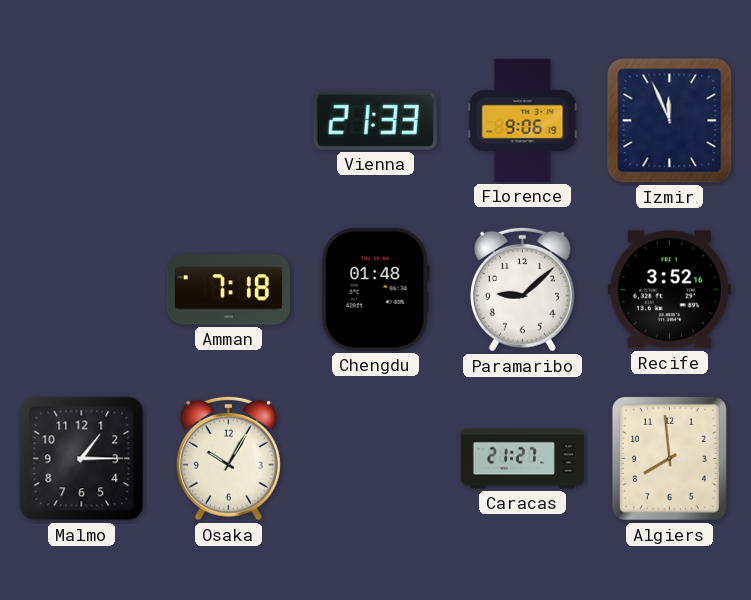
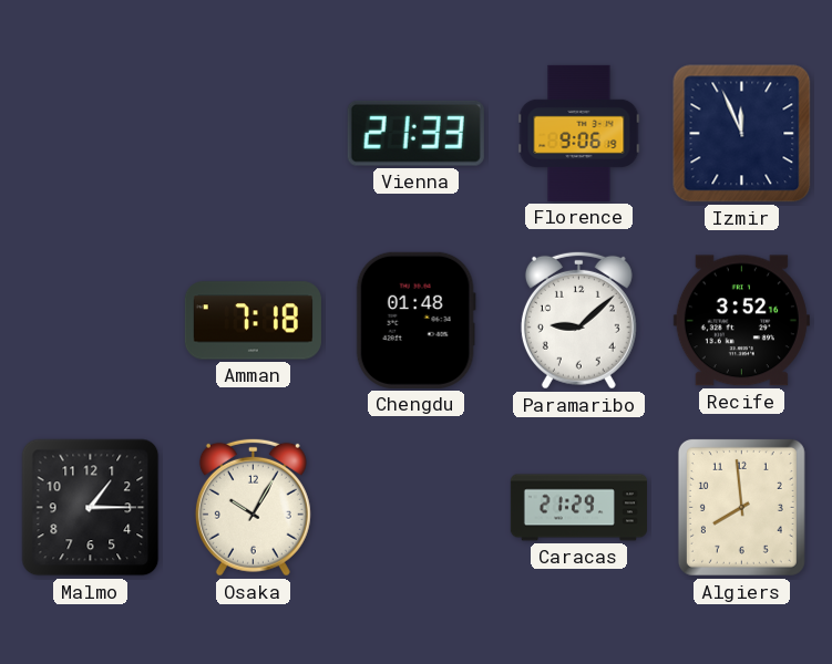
Caracas: 21:27 -> 21:29
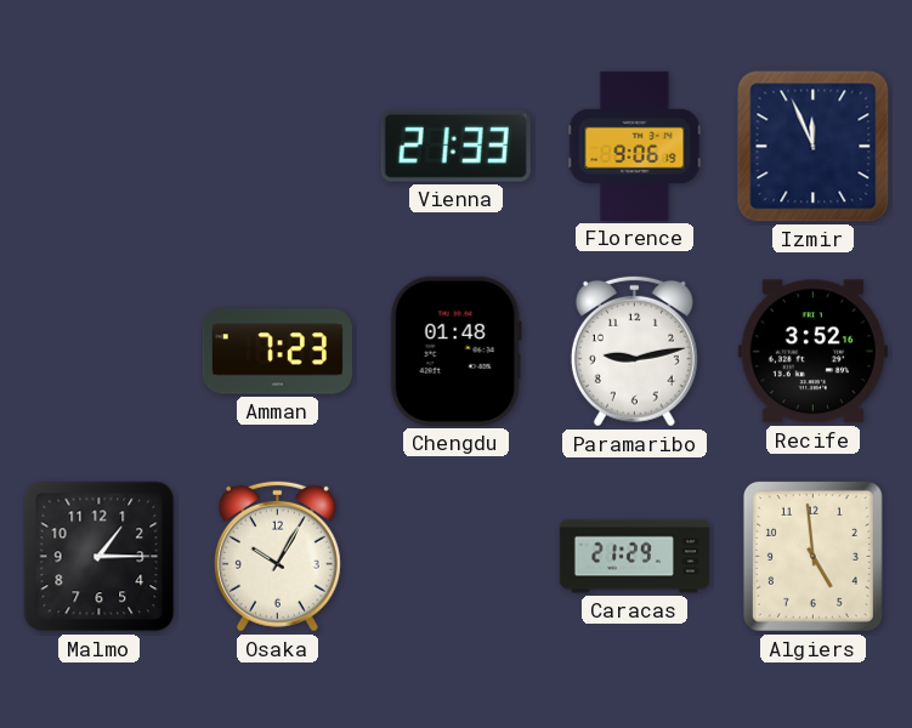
Amman: 7:18 -> 7:23
Paramaribo: 9:08 -> 9:13
Algiers: 7:59 -> 4:59
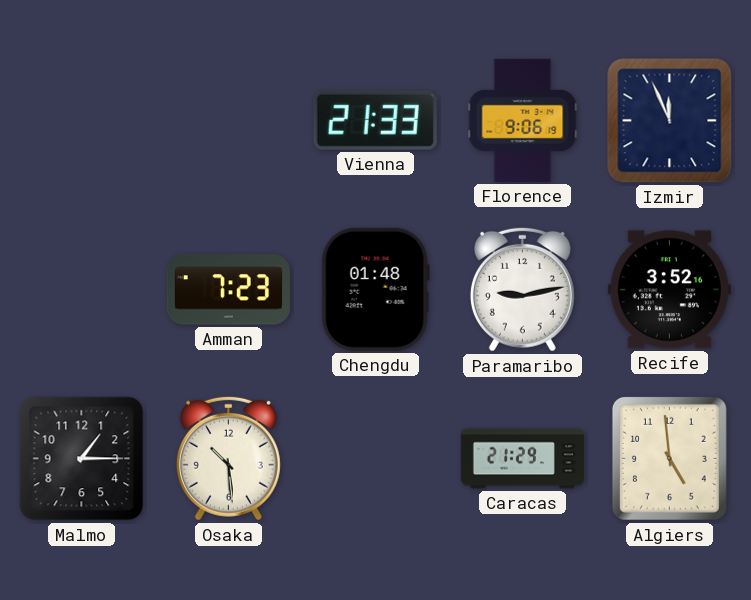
Osaka: 10:05 -> 10:29
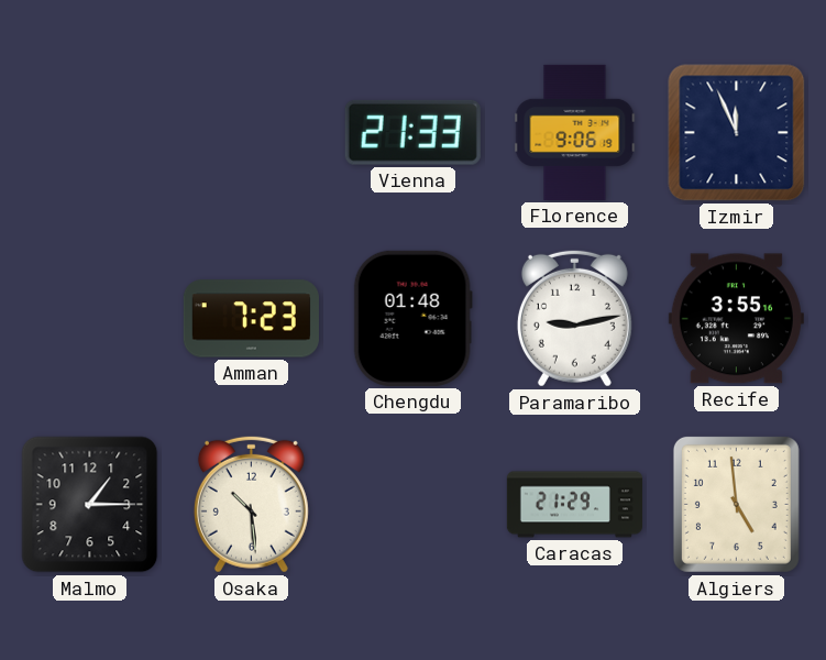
Recife: 3:52 -> 3:55
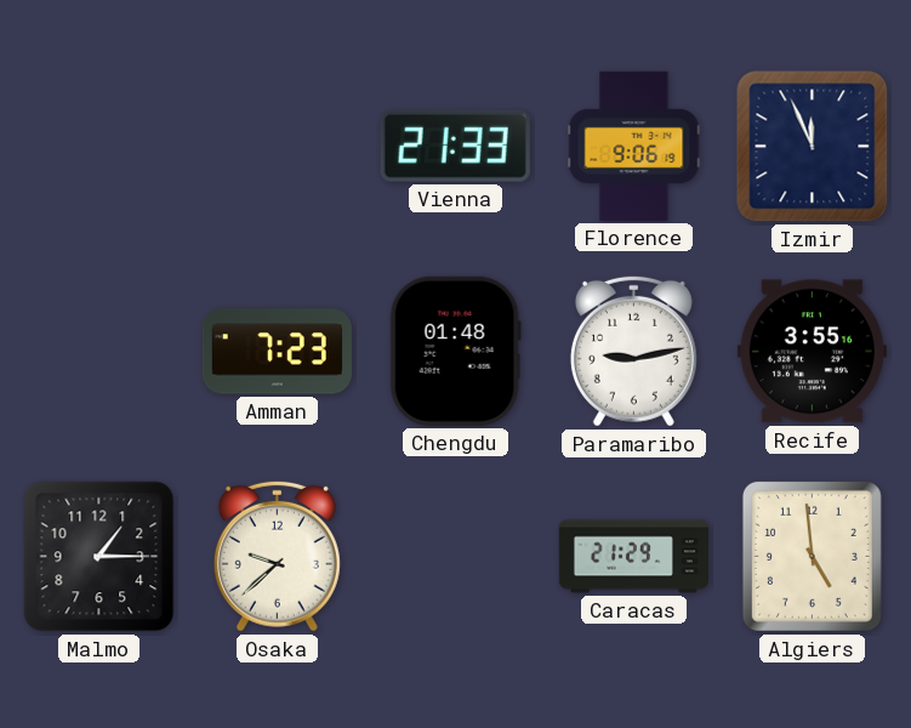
Osaka: 10:29 -> 9:38
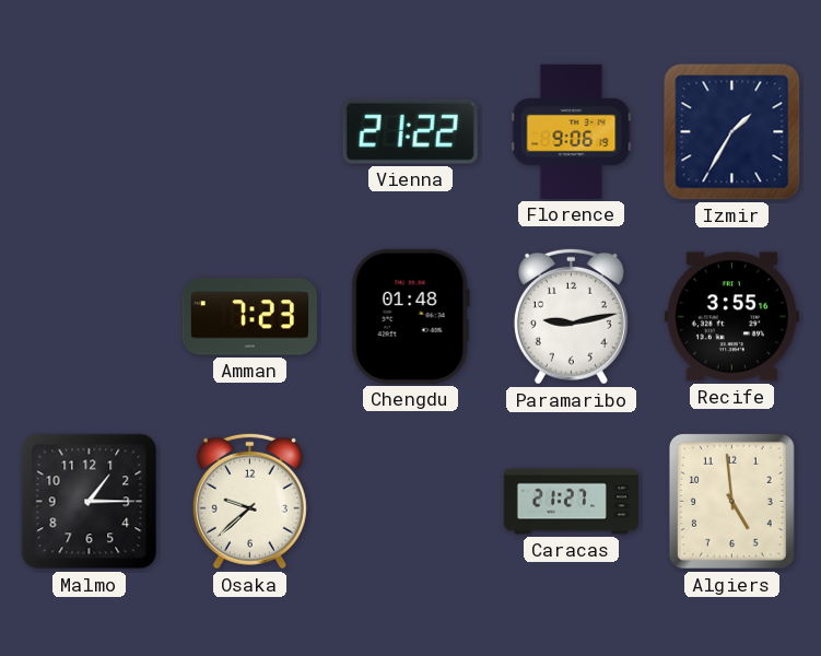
Vienna: 21:33 -> 21:22
Izmir: 11:56 -> 1:35
Caracas: 21:29 -> 21:27
